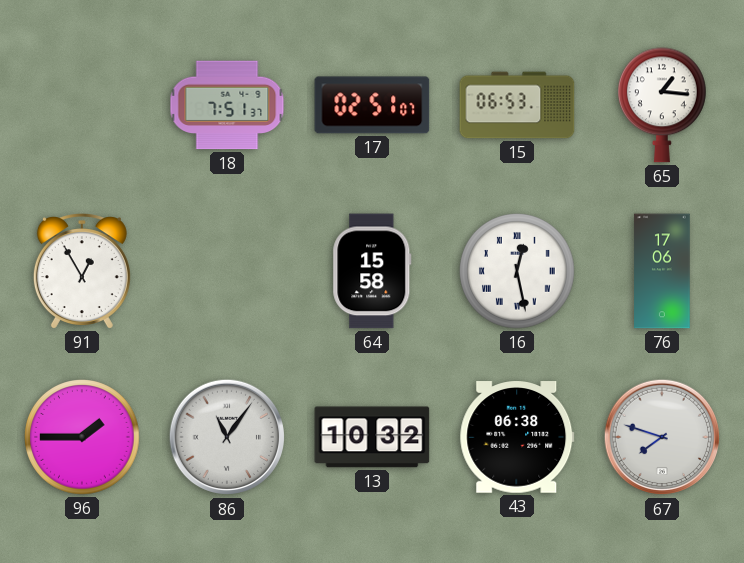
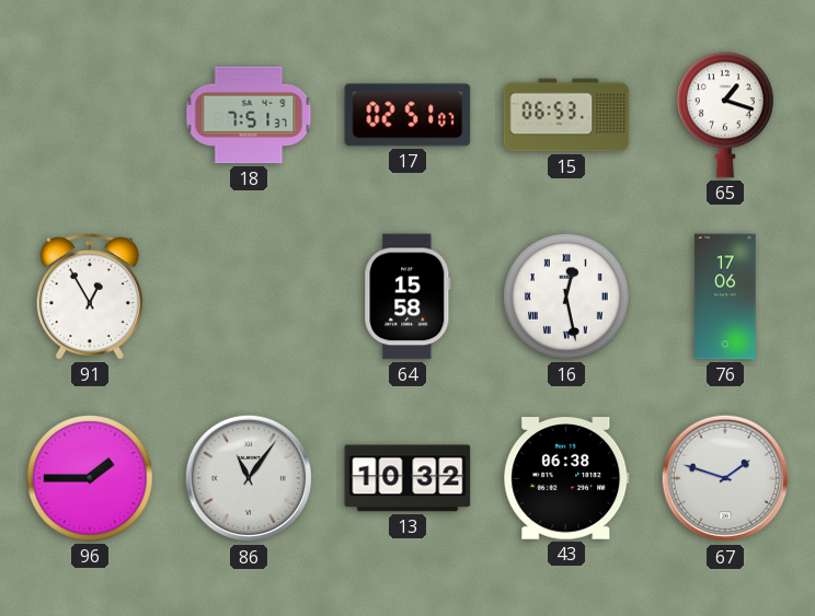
65: 1:16 -> 1:18
67: 7:48 -> 1:48
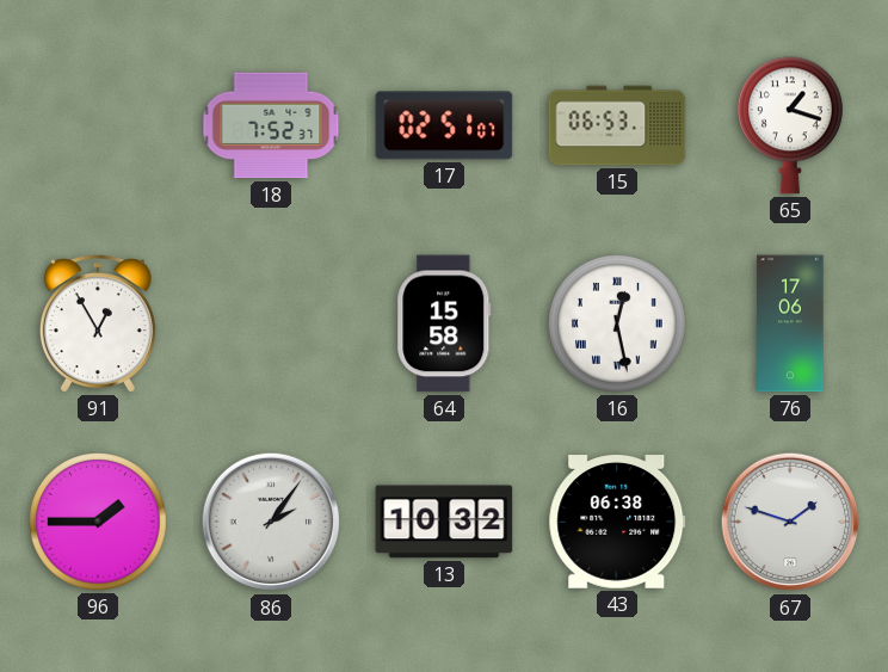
18: 7:51 -> 7:52
86: 11:06 -> 2:06
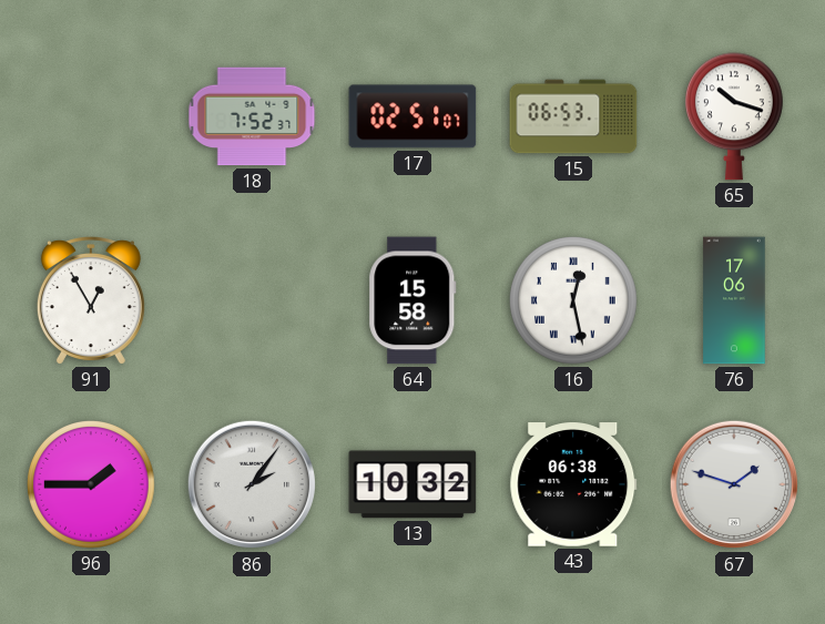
65: 1:18 -> 10:18
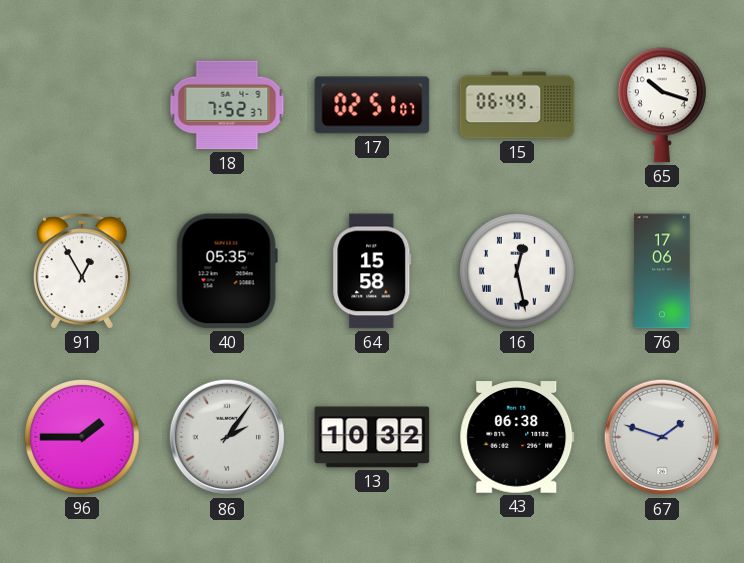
15: 06:53 -> 06:49
40: none -> 05:35
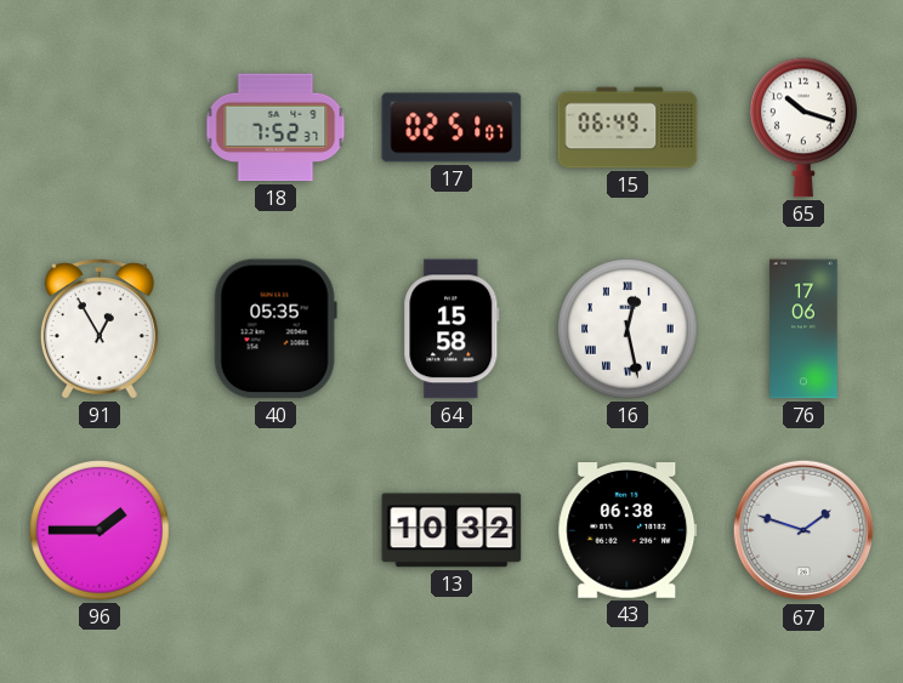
86: 2:06 -> none
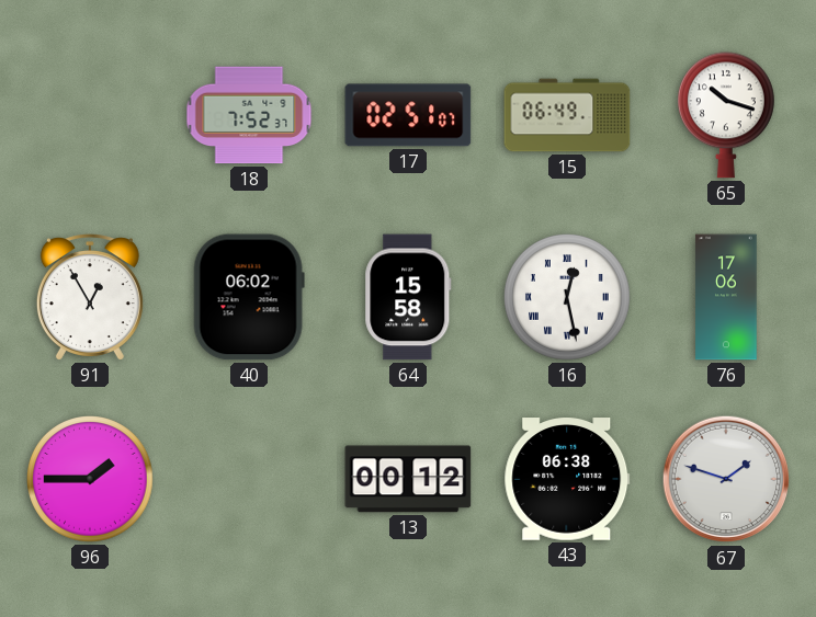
40: 05:35 -> 06:02
13: 10:32 -> 00:12
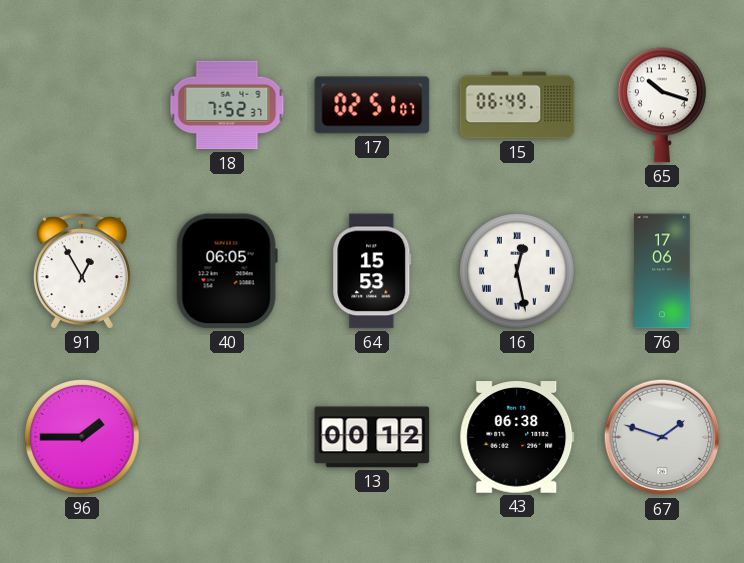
40: 06:02 -> 06:05
64: 15:58 -> 15:53
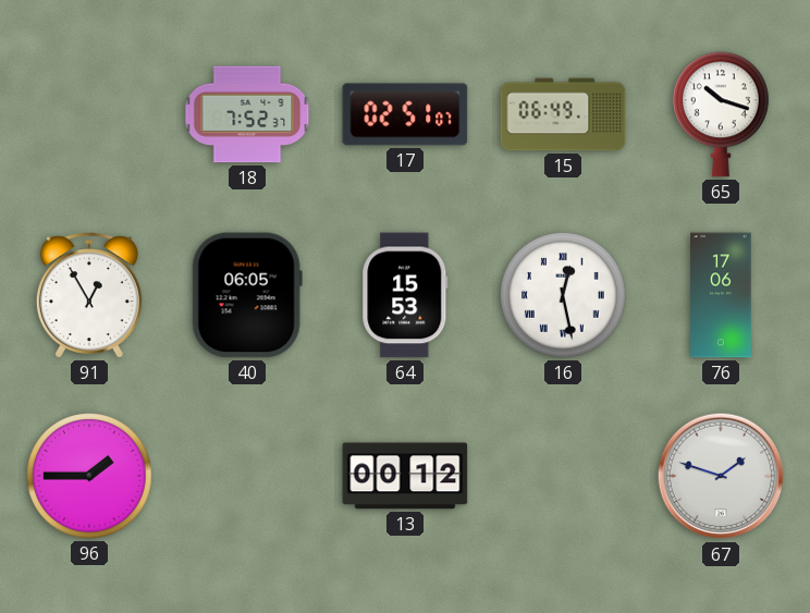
43: 06:38 -> none
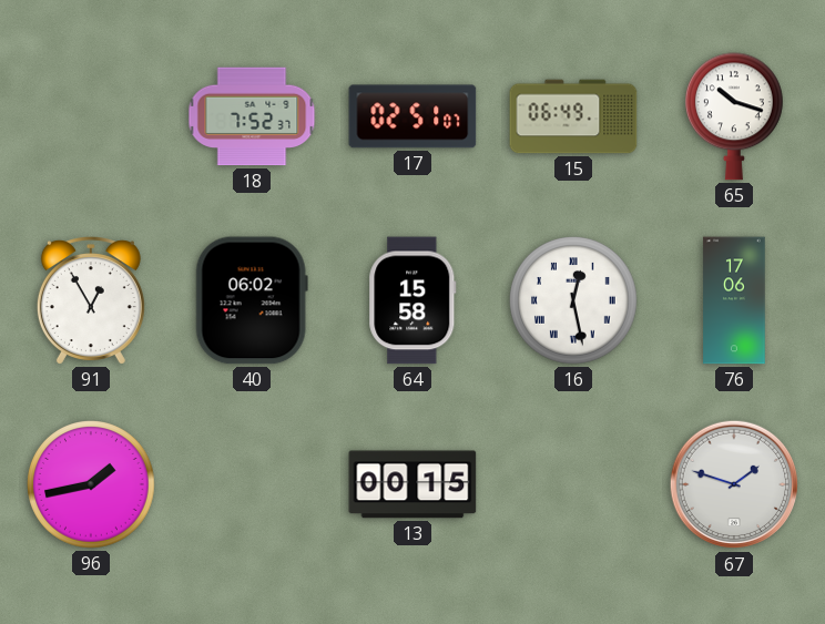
40: 06:05 -> 06:02
64: 15:53 -> 15:58
96: 1:45 -> 1:43
13: 00:12 -> 00:15
